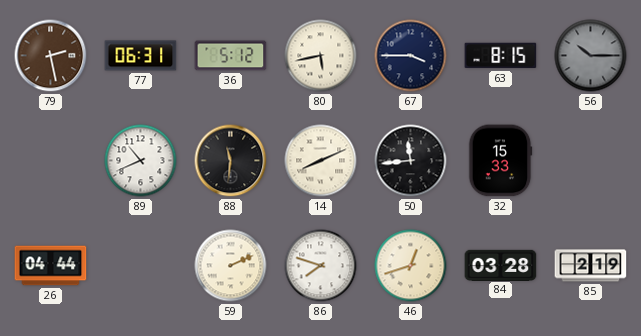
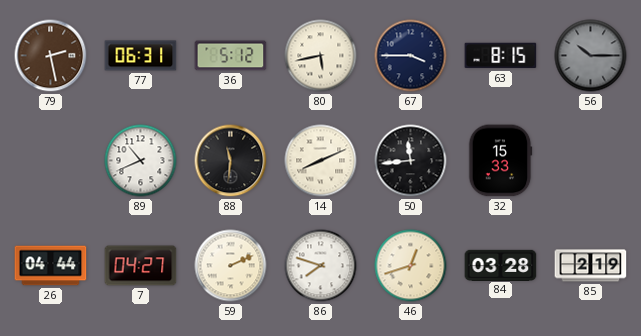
7: none -> 04:27
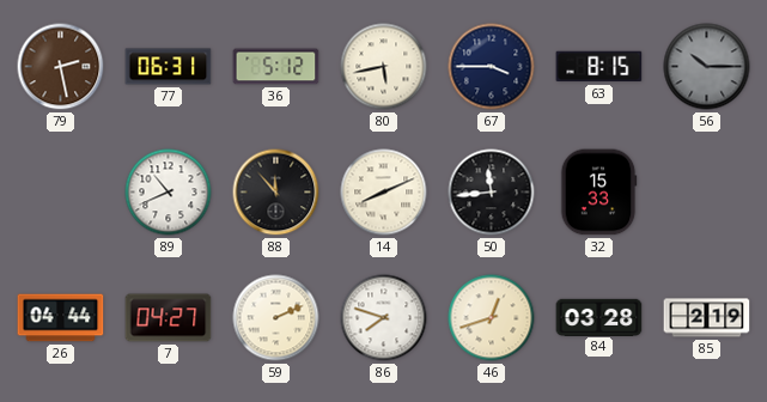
88: 11:31 -> 11:53
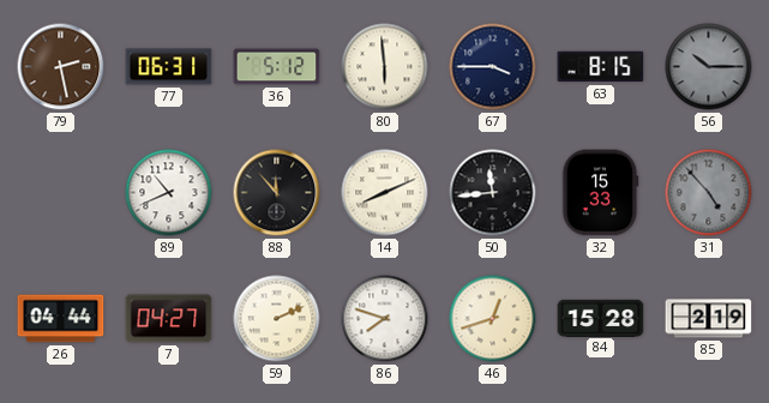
80: 5:43 -> 5:59
31: none -> 4:53
84: 03:28 -> 15:28
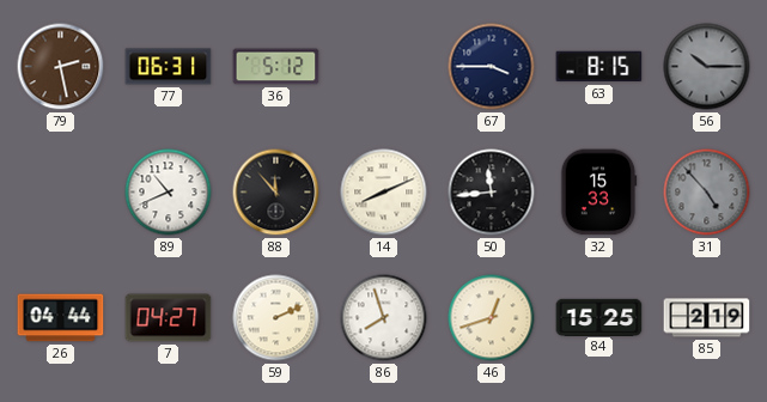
80: 5:59 -> none
86: 7:48 -> 7:57
84: 15:28 -> 15:25
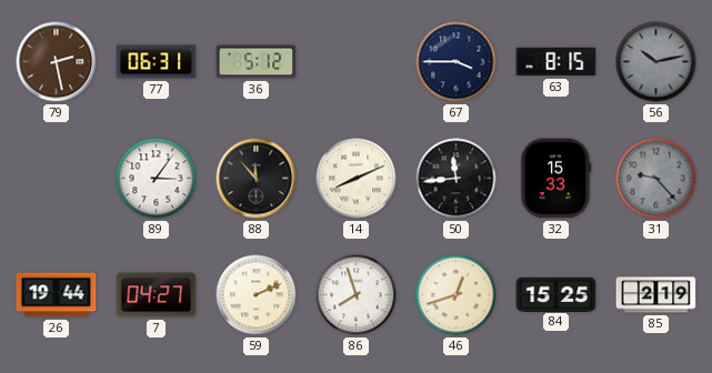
56: 10:15 -> 10:13
89: 10:41 -> 3:06
31: 4:53 -> 9:23
26: 04:44 -> 19:44
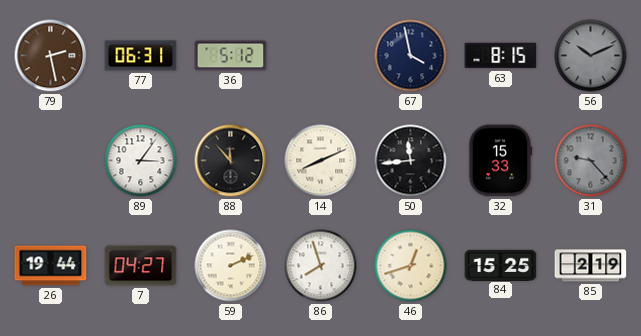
67: 3:45 -> 3:58
56: 10:13 -> 10:11
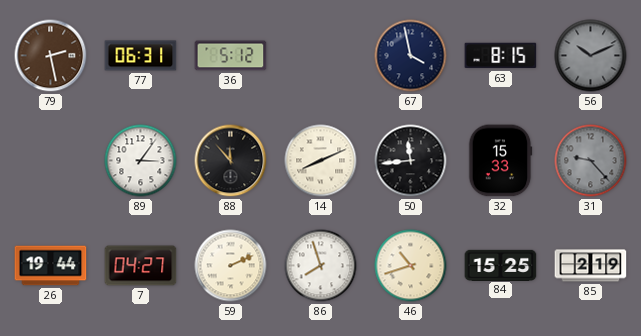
46: 12:42 -> 10:42
